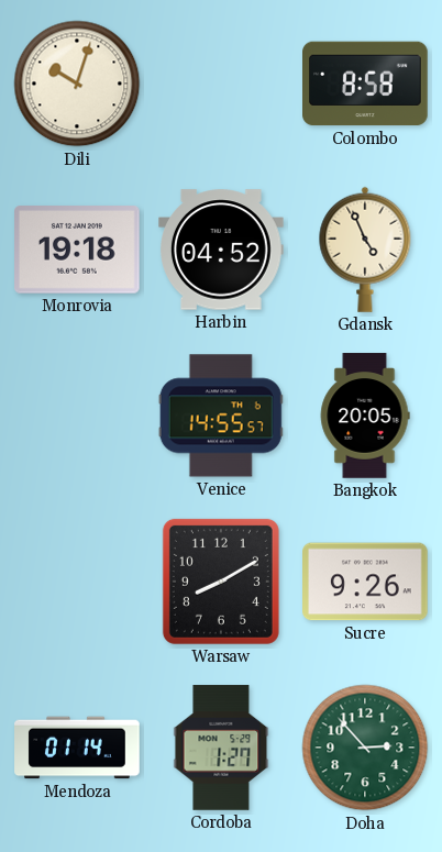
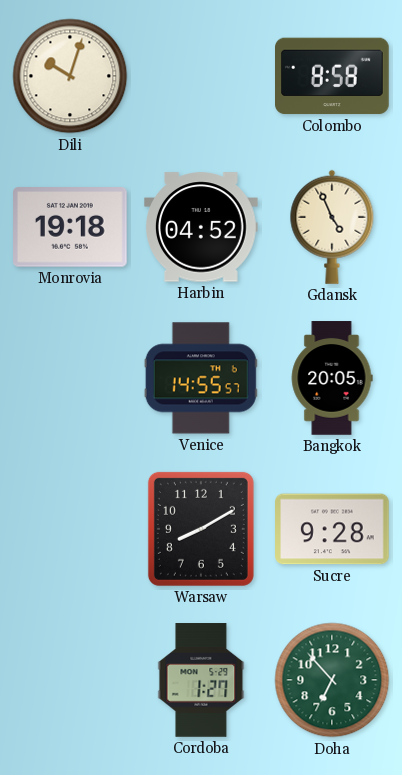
Sucre: 9:26 -> 9:28
Mendoza: 01:14 -> none
Doha: 2:53 -> 6:53
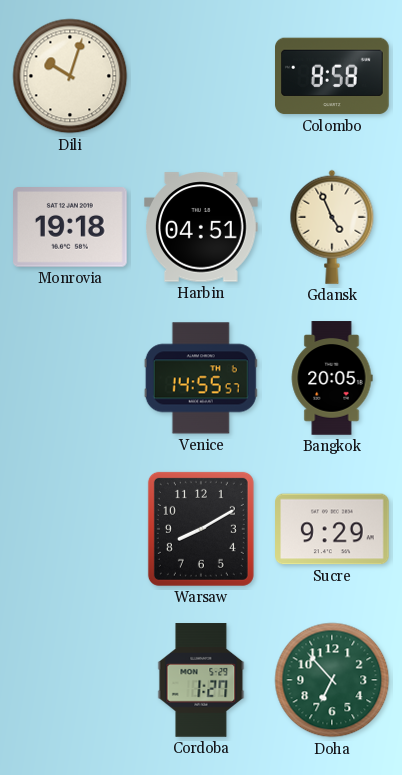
Harbin: 04:52 -> 04:51
Sucre: 9:28 -> 9:29
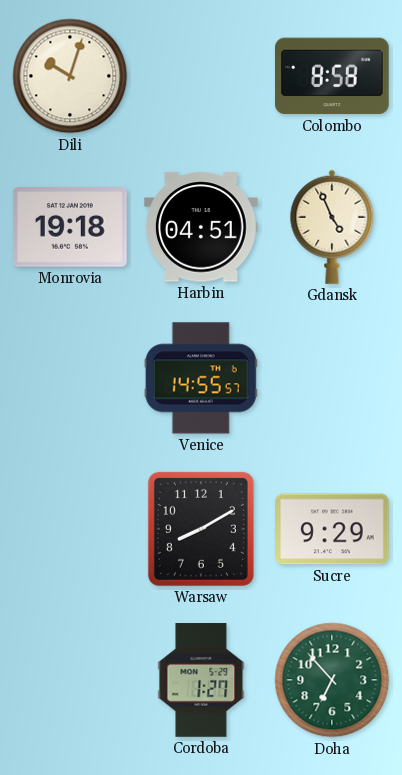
Bangkok: 20:05 -> none
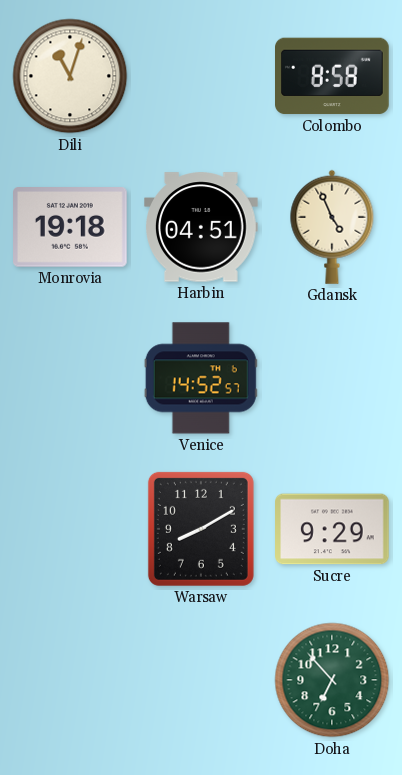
Dili: 10:03 -> 11:03
Venice: 14:55 -> 14:52
Cordoba: 1:27 -> none
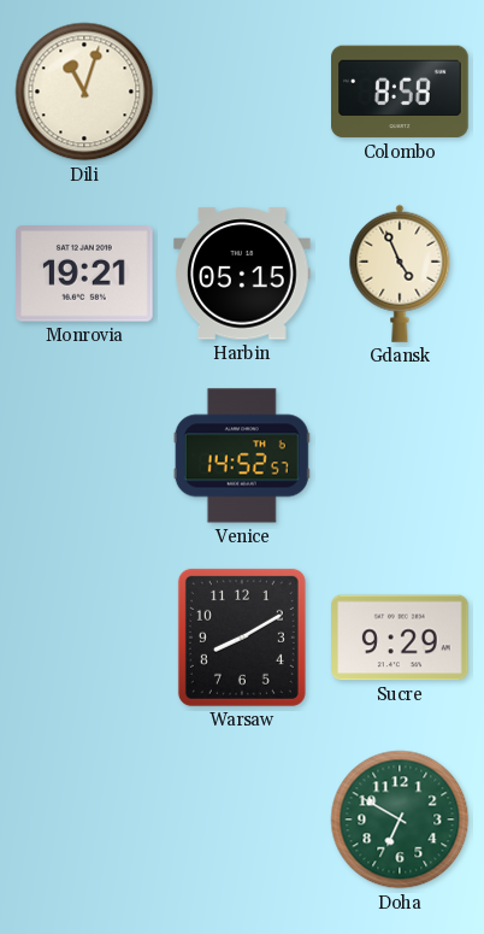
Monrovia: 19:18 -> 19:21
Harbin: 04:51 -> 05:15
Doha: 6:53 -> 6:50
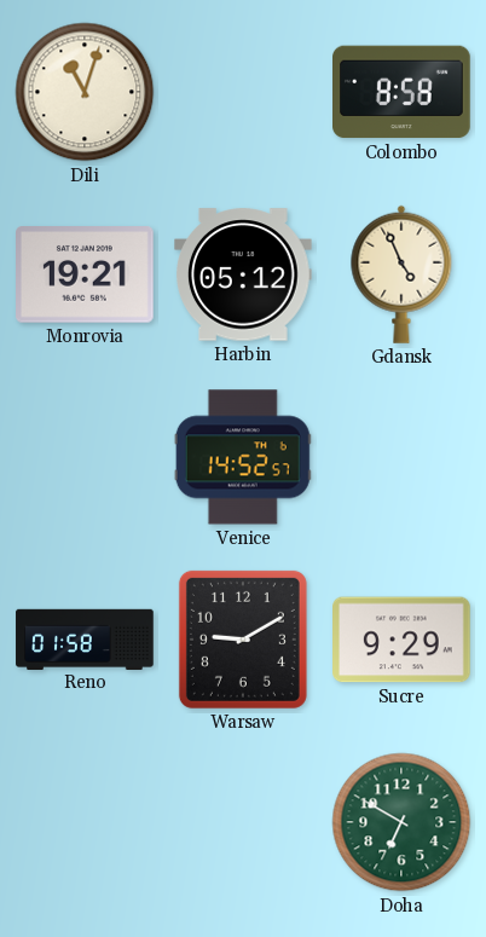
Harbin: 05:15 -> 05:12
Reno: none -> 01:58
Warsaw: 8:10 -> 9:10
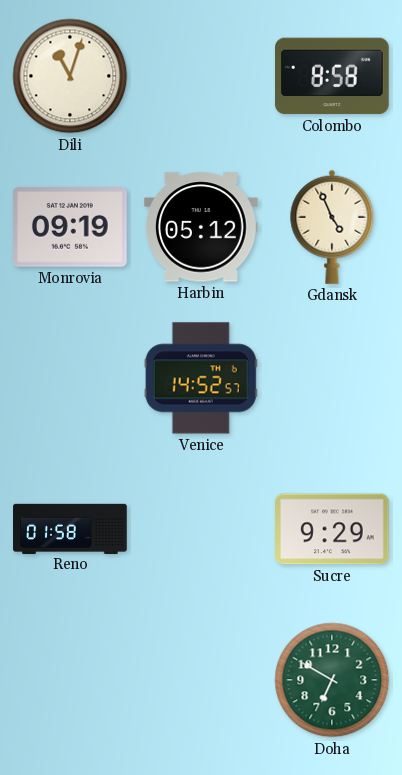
Monrovia: 19:21 -> 09:19
Warsaw: 9:10 -> none
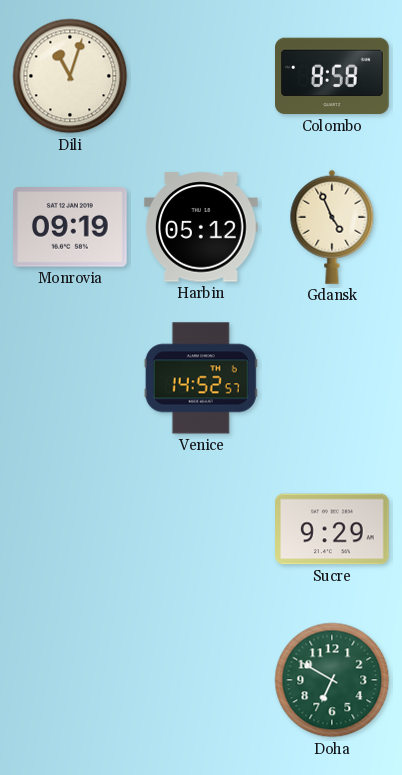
Reno: 01:58 -> none
